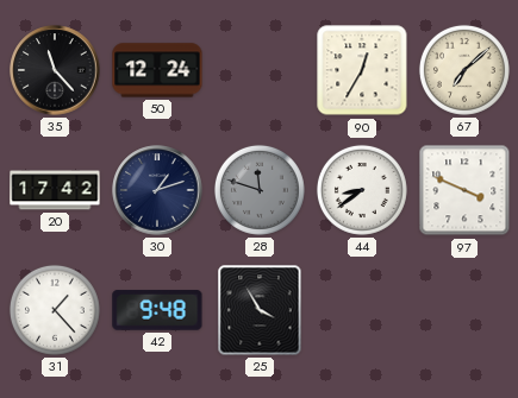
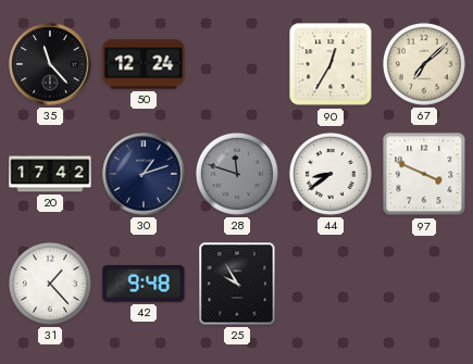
25: 3:55 -> 9:55
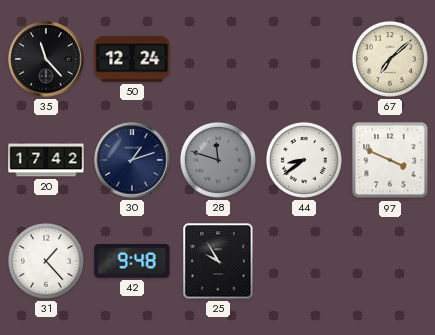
90: 12:35 -> none
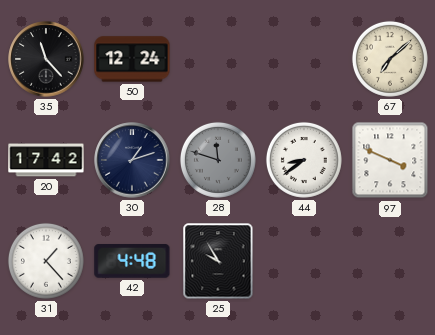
42: 9:48 -> 4:48
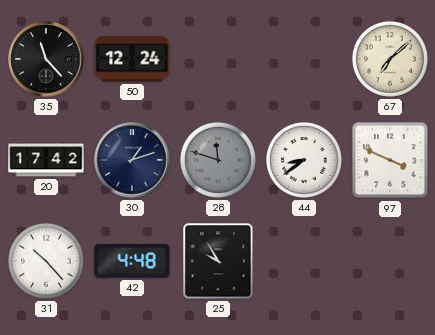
31: 1:23 -> 10:23
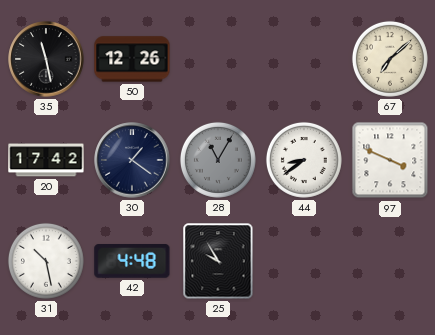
35: 11:23 -> 11:28
50: 12:24 -> 12:26
30: 1:12 -> 1:21
28: 11:48 -> 11:05
31: 10:23 -> 10:28
